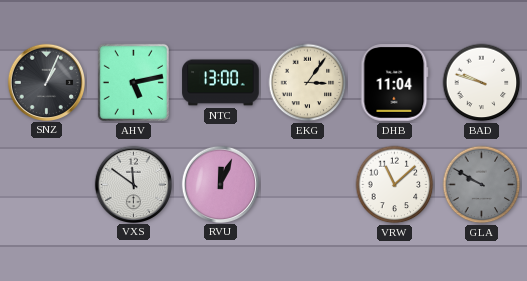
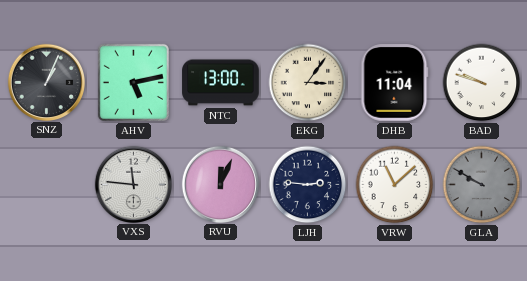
VXS: 11:51 -> 11:46
LJH: none -> 2:46
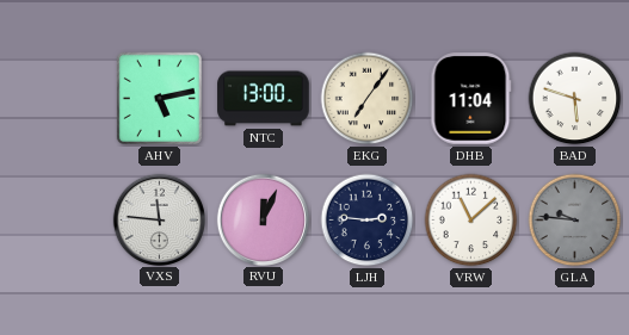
SNZ: 1:04 -> none
EKG: 3:06 -> 7:06
BAD: 9:48 -> 5:48
GLA: 9:50 -> 9:46
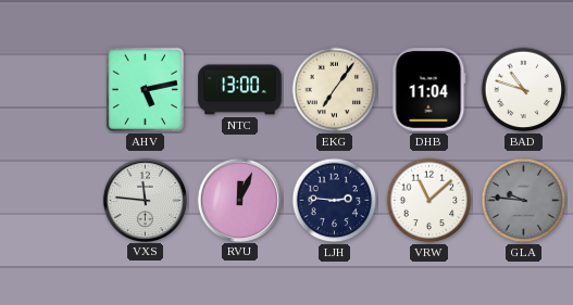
BAD: 5:48 -> 10:48
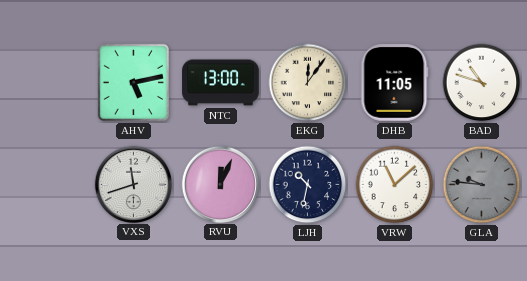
EKG: 7:06 -> 12:06
DHB: 11:04 -> 11:05
VXS: 11:46 -> 11:42
LJH: 2:46 -> 10:32
